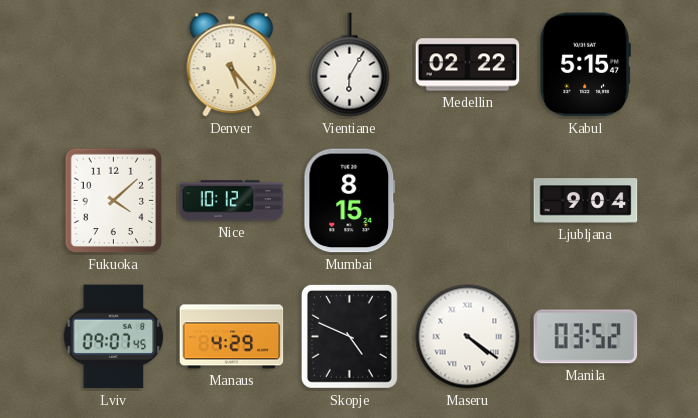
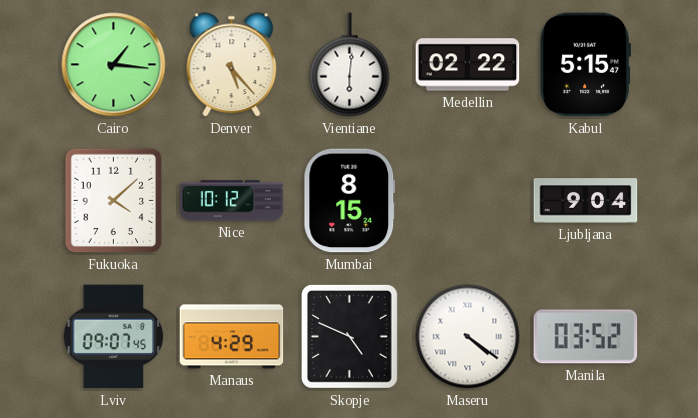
Cairo: none -> 1:16
Vientiane: 6:05 -> 6:01
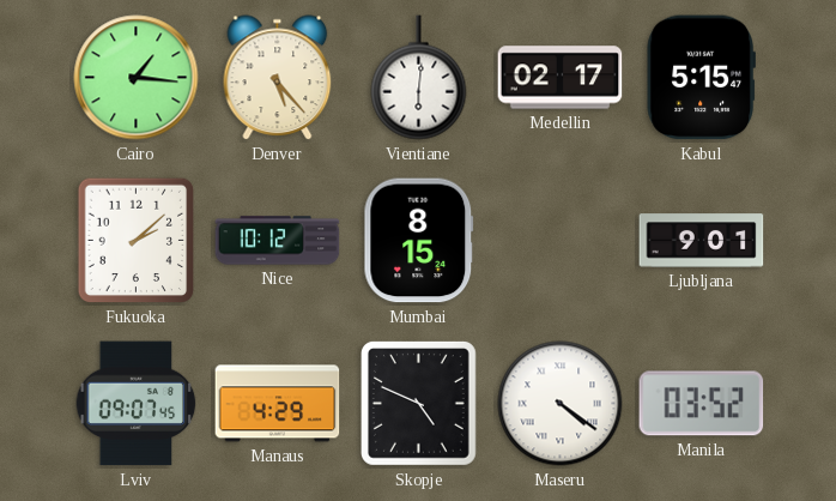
Medellin: 02:22 -> 02:17
Fukuoka: 4:08 -> 2:08
Ljubljana: 9:04 -> 9:01
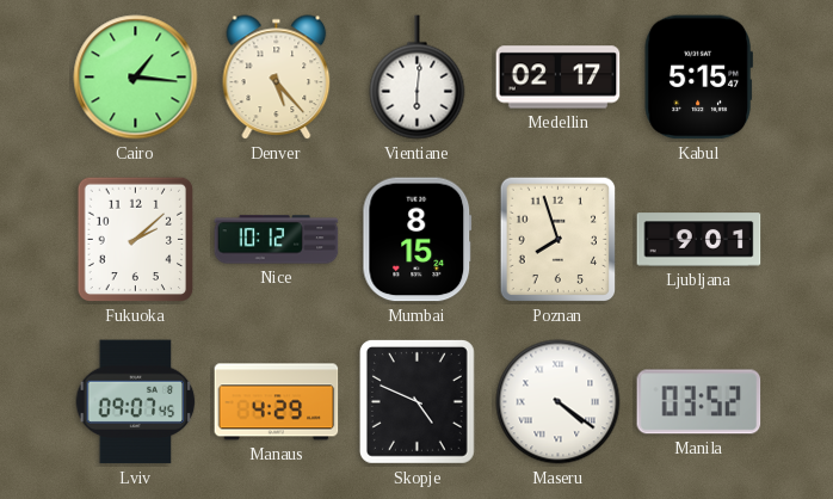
Poznan: none -> 7:57
